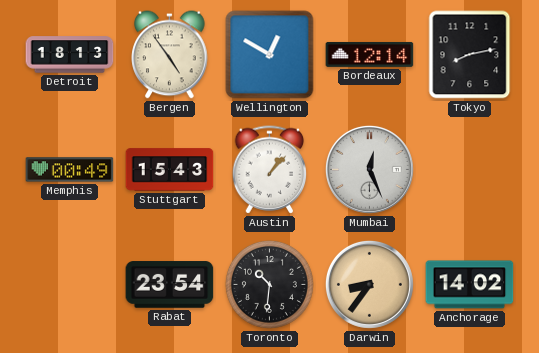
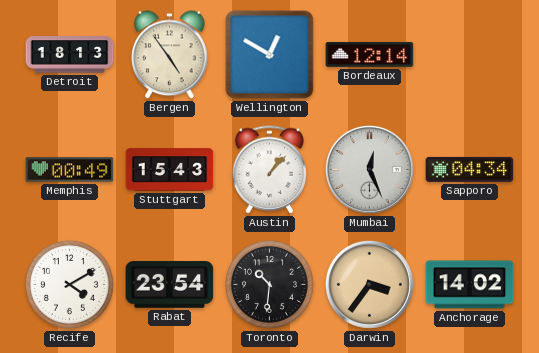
Tokyo: 8:13 -> none
Sapporo: none -> 04:34
Recife: none -> 4:10
Darwin: 8:36 -> 3:36
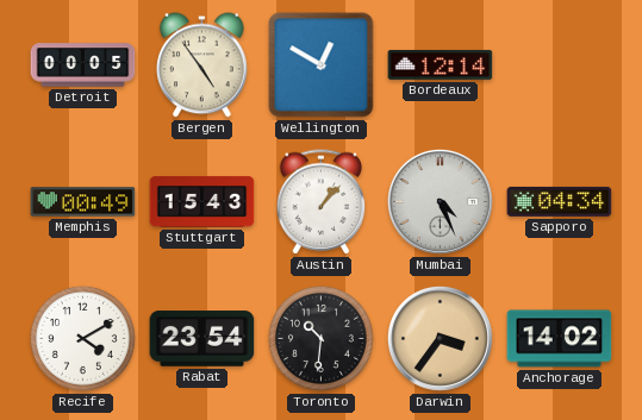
Detroit: 18:13 -> 00:05
Mumbai: 12:26 -> 4:26
